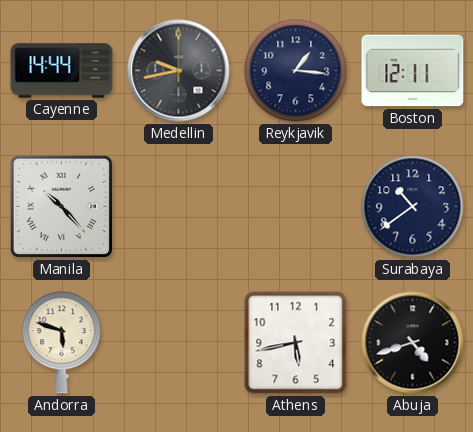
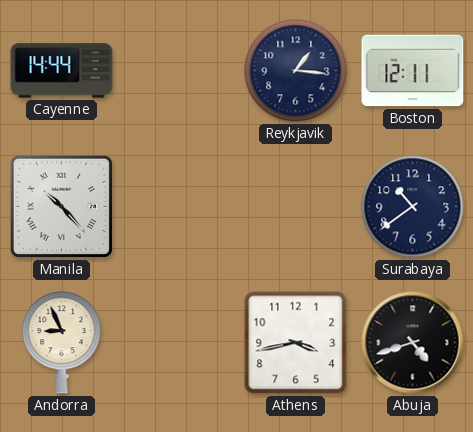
Medellin: 9:43 -> none
Andorra: 5:48 -> 8:56
Athens: 5:43 -> 3:43
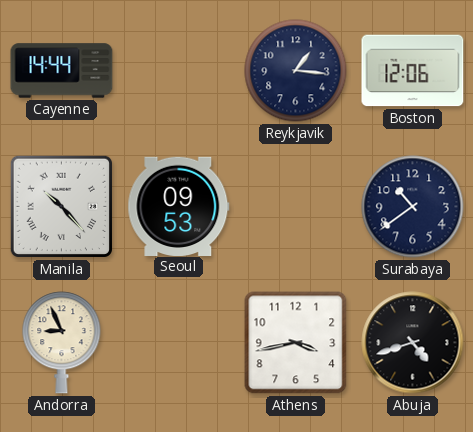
Boston: 12:11 -> 12:06
Seoul: none -> 09:53
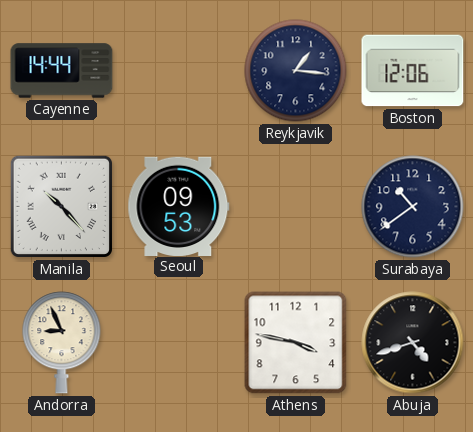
Athens: 3:43 -> 3:47
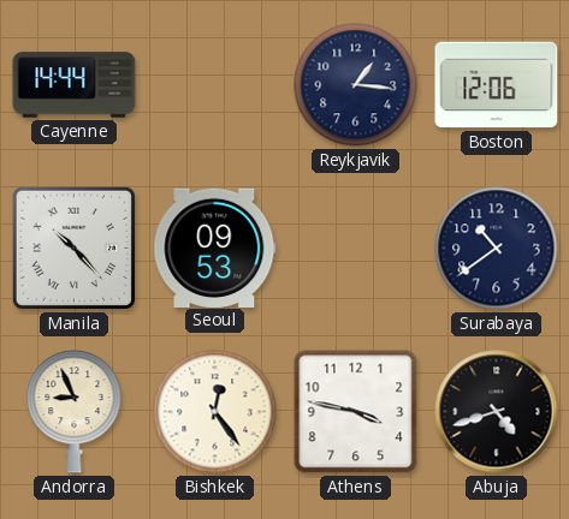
Bishkek: none -> 12:24
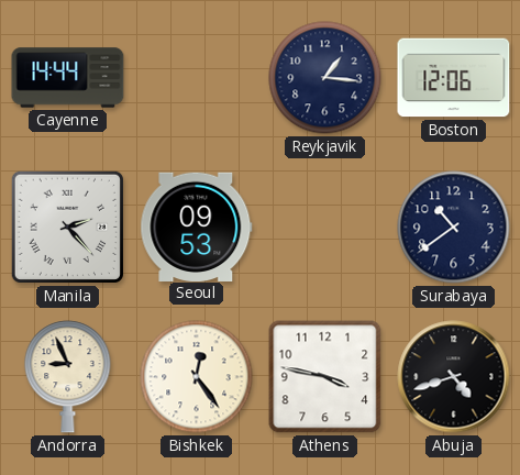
Manila: 10:23 -> 2:23
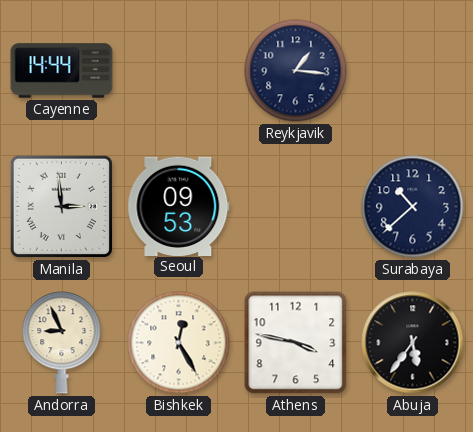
Boston: 12:06 -> none
Manila: 2:23 -> 2:59
Surabaya: 10:39 -> 10:38
Bishkek: 12:24 -> 12:25
Abuja: 4:42 -> 5:36
